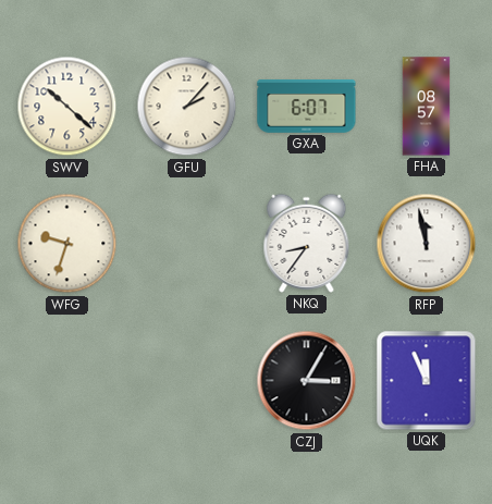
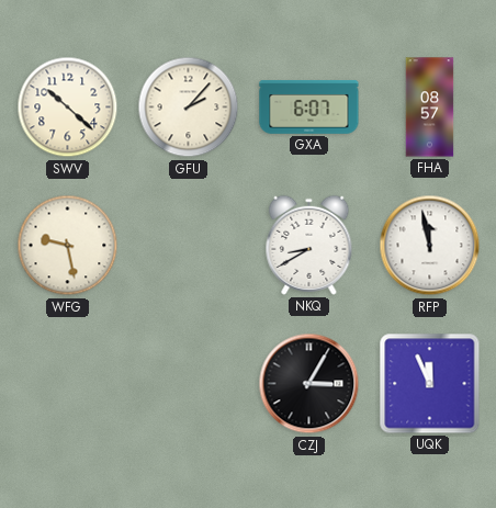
WFG: 9:33 -> 9:28
NKQ: 8:36 -> 8:40
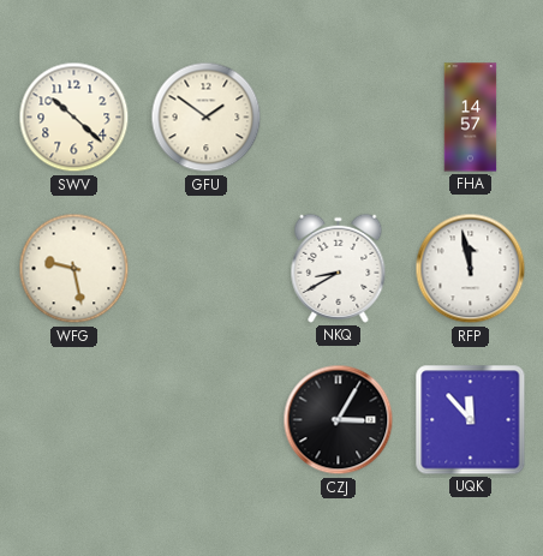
GFU: 2:07 -> 1:51
GXA: 6:07 -> none
FHA: 08:57 -> 14:57
UQK: 11:56 -> 11:53
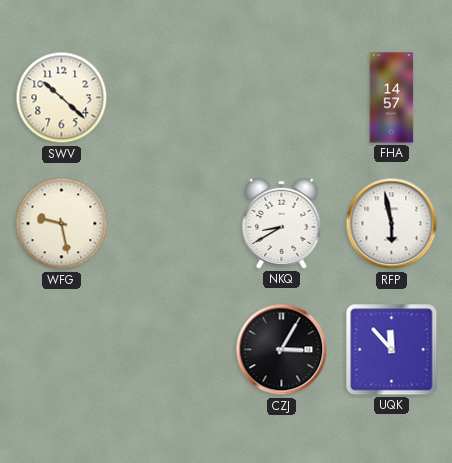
GFU: 1:51 -> none
RFP: 11:58 -> 5:58
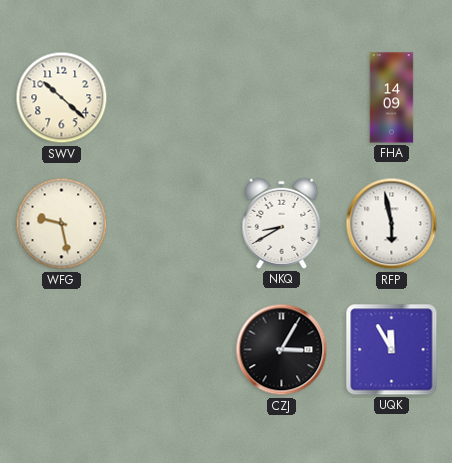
FHA: 14:57 -> 14:09
UQK: 11:53 -> 11:55
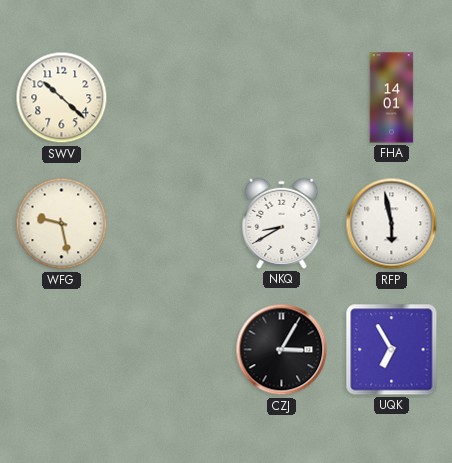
FHA: 14:09 -> 14:01
UQK: 11:55 -> 6:55
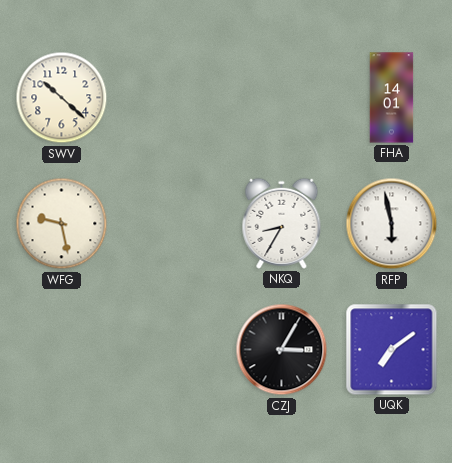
NKQ: 8:40 -> 8:35
UQK: 6:55 -> 7:09
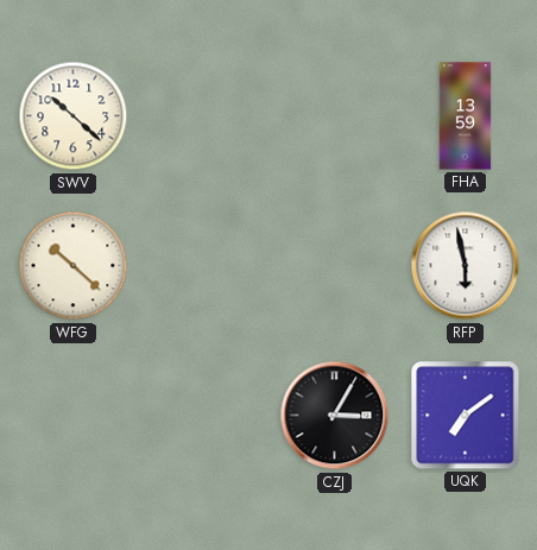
FHA: 14:01 -> 13:59
WFG: 9:28 -> 10:22
NKQ: 8:35 -> none
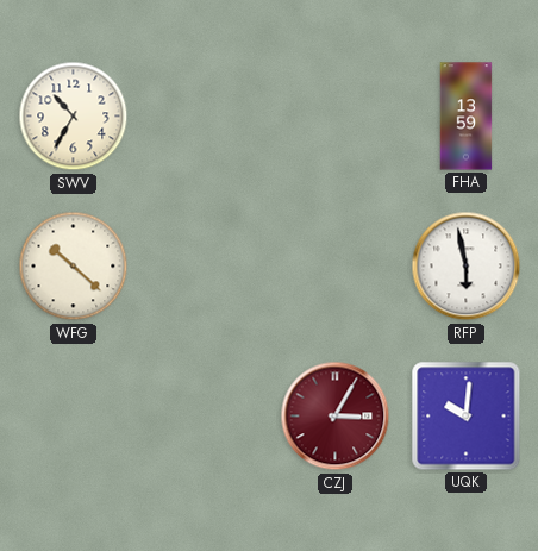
SWV: 10:22 -> 10:35
CZJ dial: black -> burgundy
UQK: 7:09 -> 10:01
